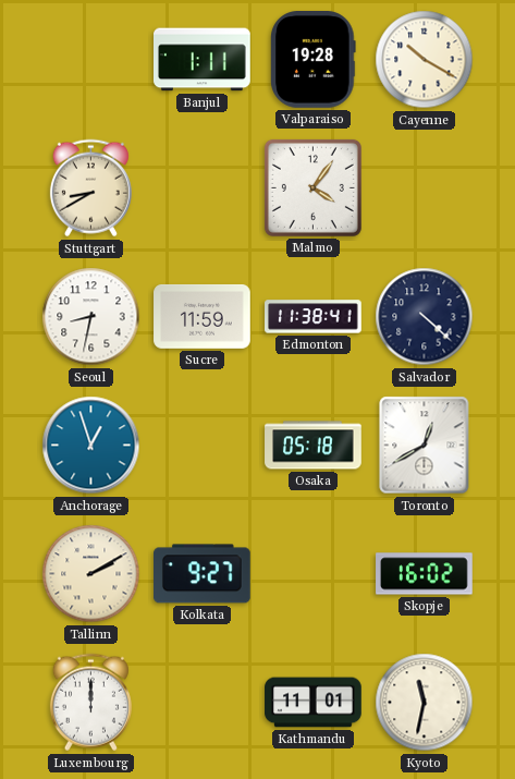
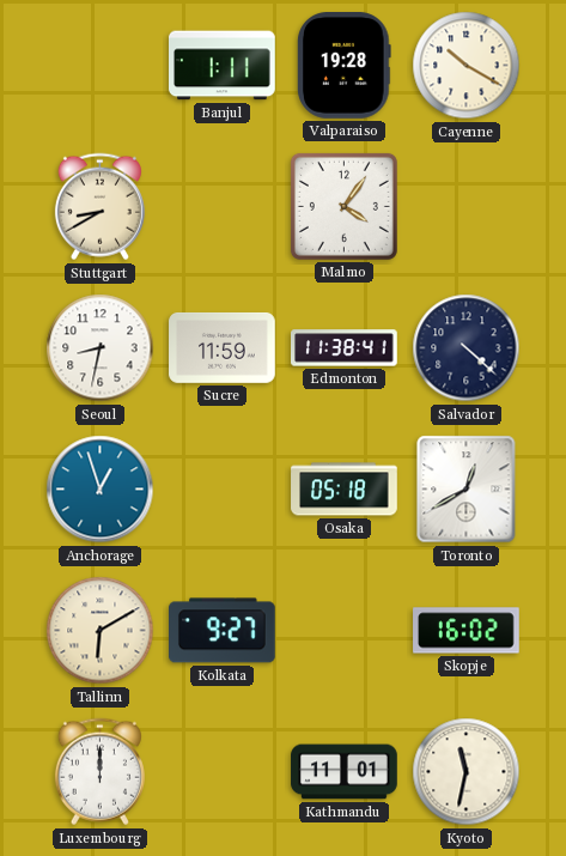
Tallinn: 2:10 -> 6:10
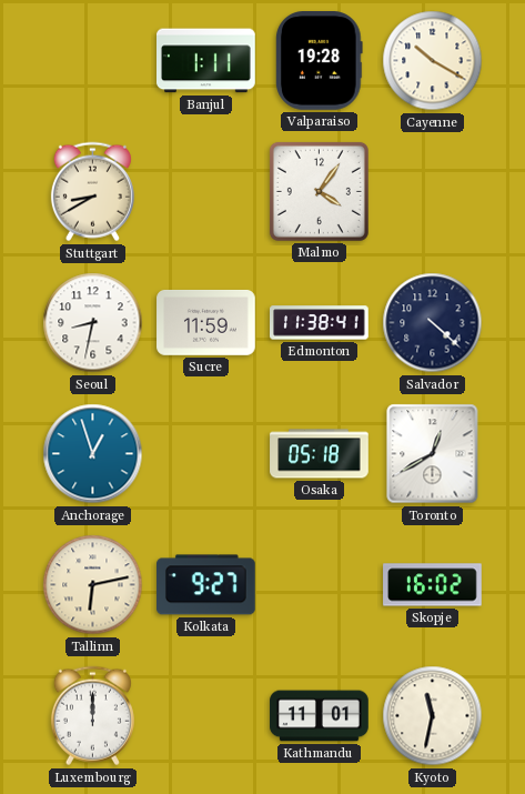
Tallinn: 6:10 -> 6:13
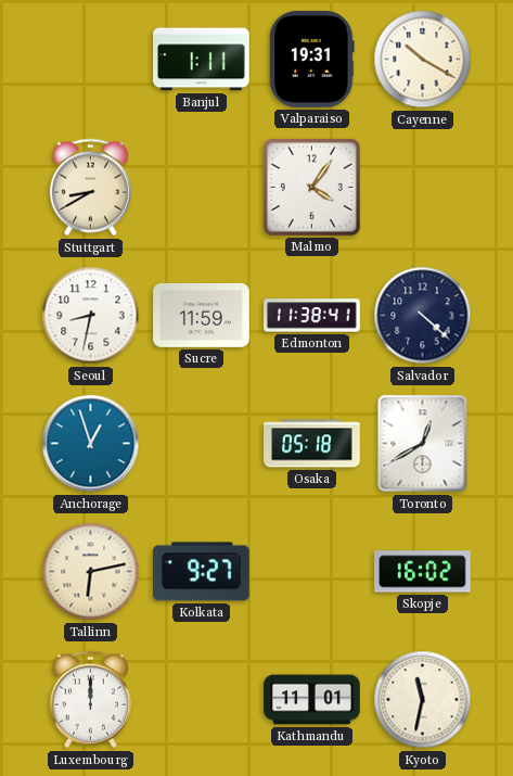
Valparaiso: 19:28 -> 19:31
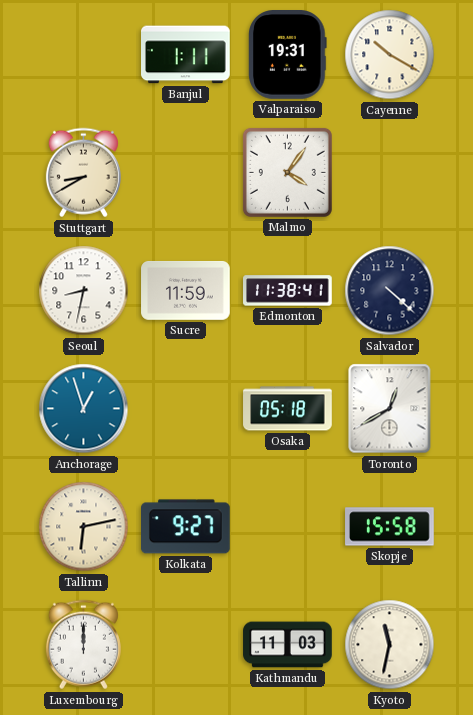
Skopje: 16:02 -> 15:58
Kathmandu: 11:01 -> 11:03
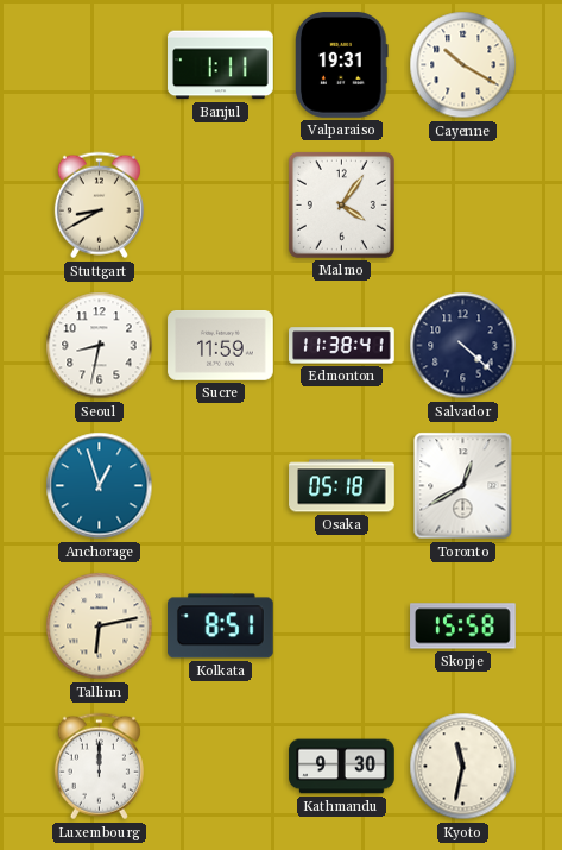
Kolkata: 9:27 -> 8:51
Kathmandu: 11:03 -> 9:30
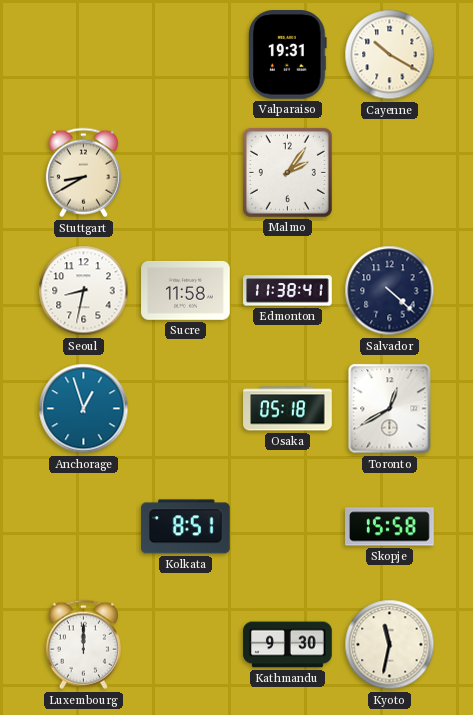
Banjul: 1:11 -> none
Malmo: 4:06 -> 2:06
Sucre: 11:59 -> 11:58
Tallinn: 6:13 -> none
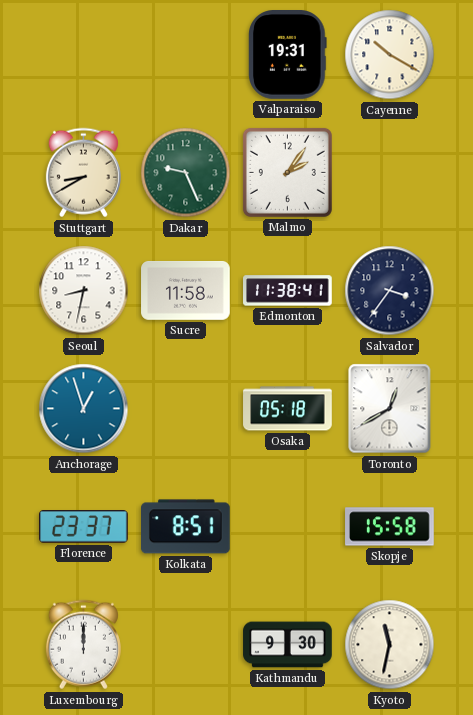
Dakar: none -> 9:26
Salvador: 4:22 -> 3:36
Florence: none -> 23:37
